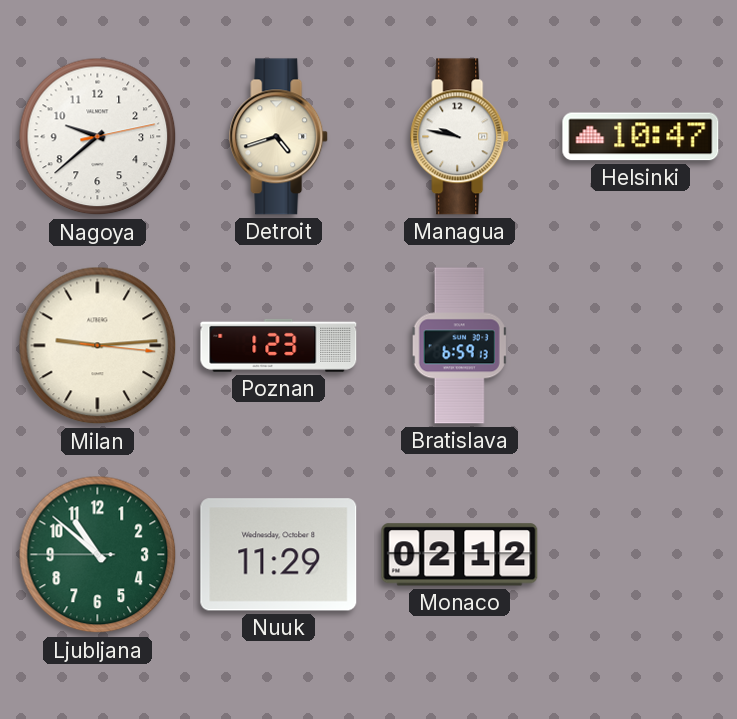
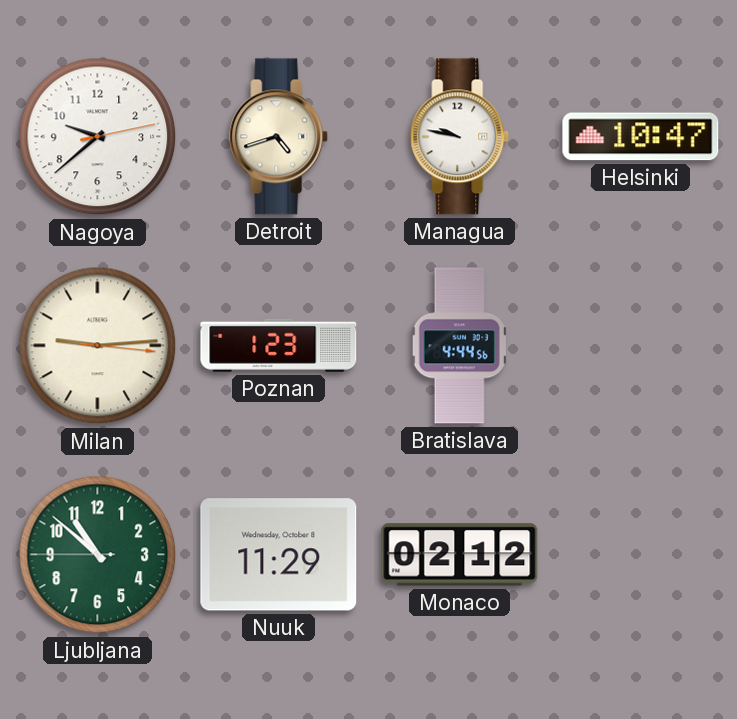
Bratislava: 6:59 -> 4:44
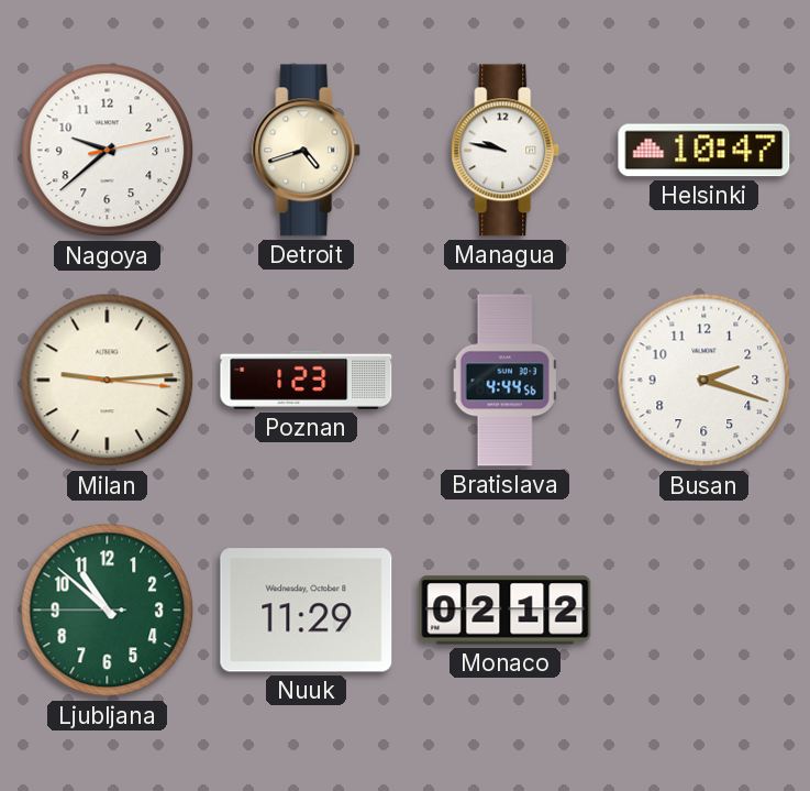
Busan: none -> 2:18
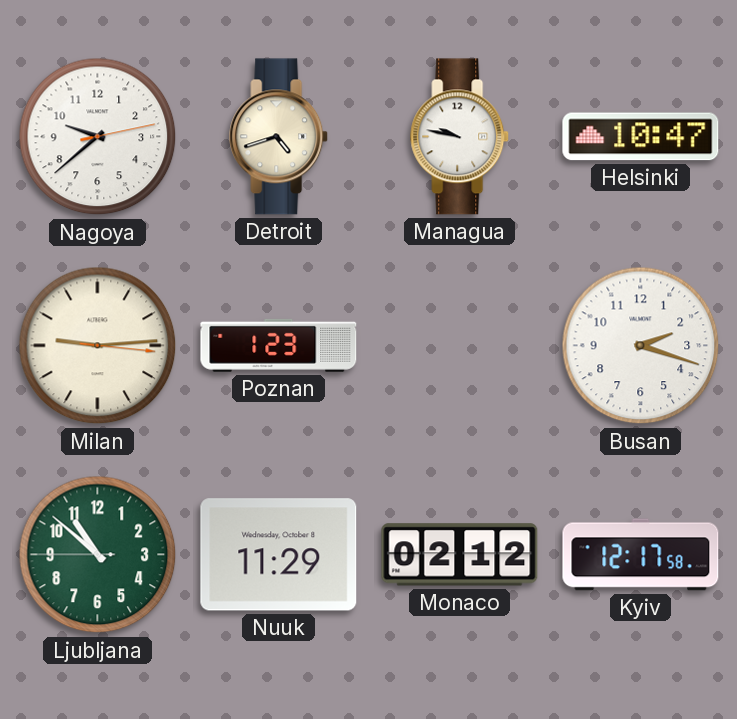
Bratislava: 4:44 -> none
Kyiv: none -> 12:17
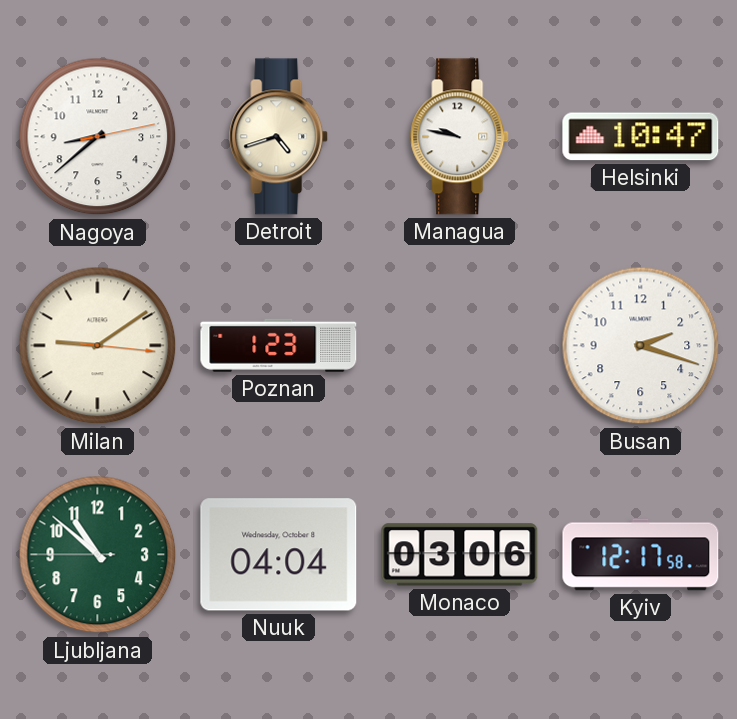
Nagoya: 9:38 -> 8:38
Milan: 9:14 -> 9:09
Nuuk: 11:29 -> 04:04
Monaco: 02:12 -> 03:06
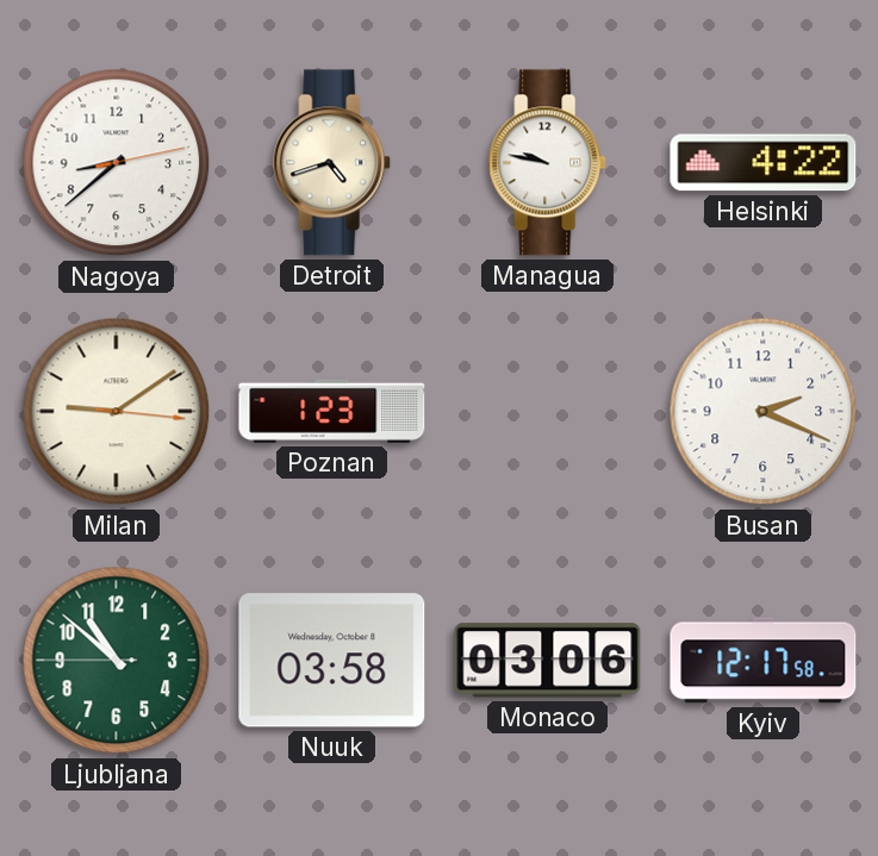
Helsinki: 10:47 -> 4:22
Busan: 2:18 -> 2:19
Nuuk: 04:04 -> 03:58
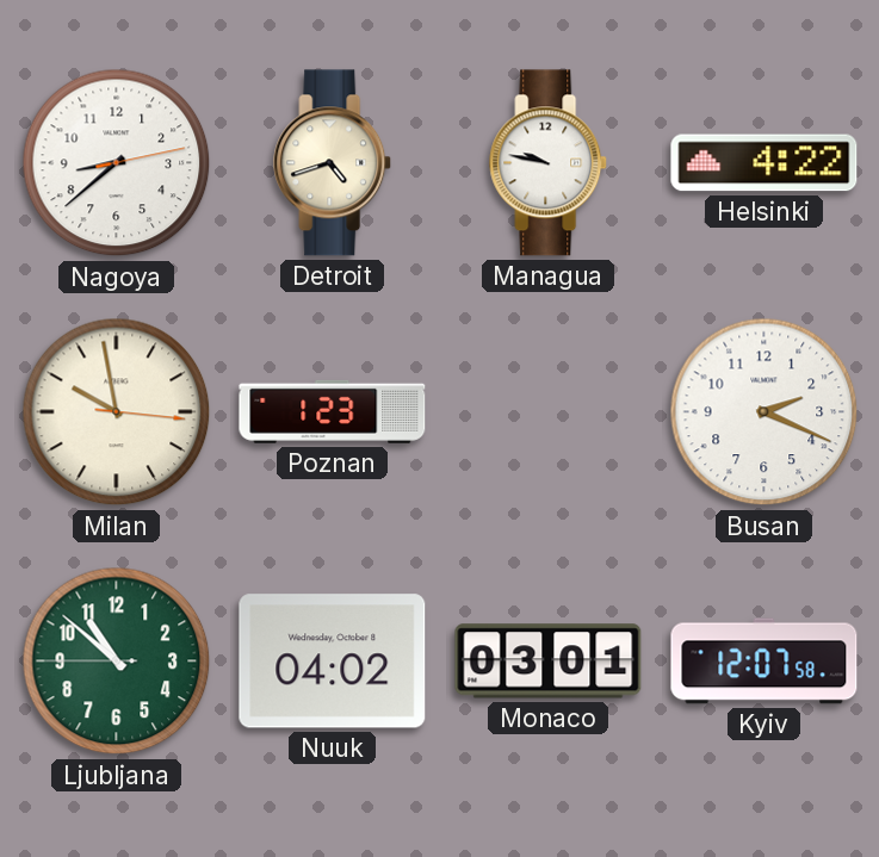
Milan: 9:09 -> 9:58
Nuuk: 03:58 -> 04:02
Monaco: 03:06 -> 03:01
Kyiv: 12:17 -> 12:07
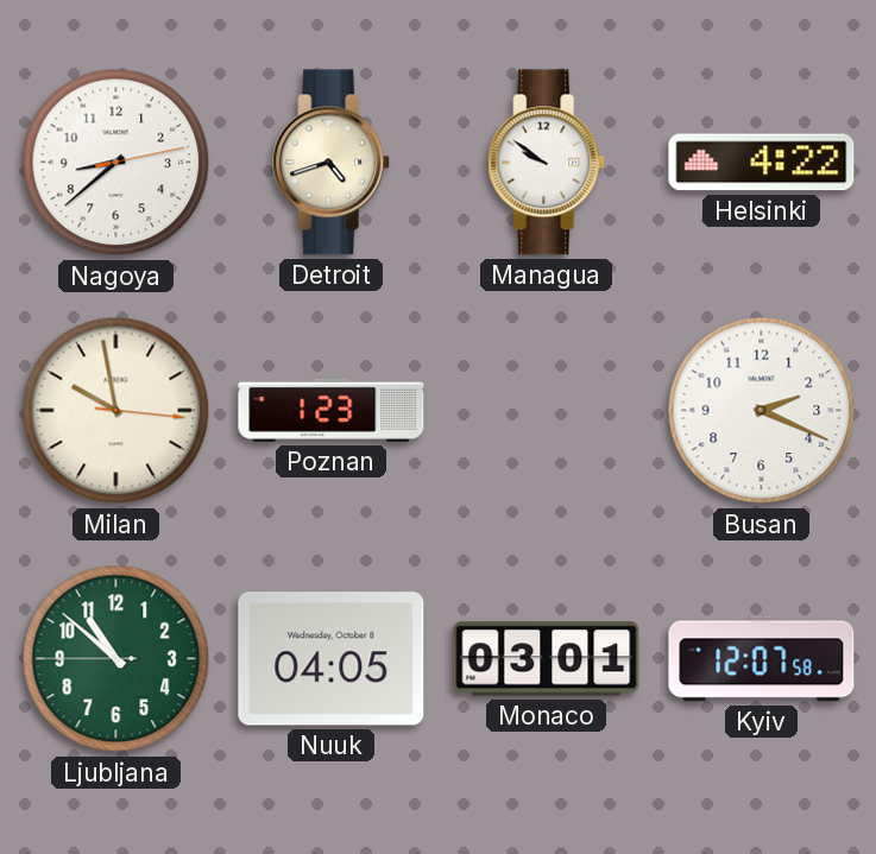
Managua: 9:47 -> 9:51
Nuuk: 04:02 -> 04:05
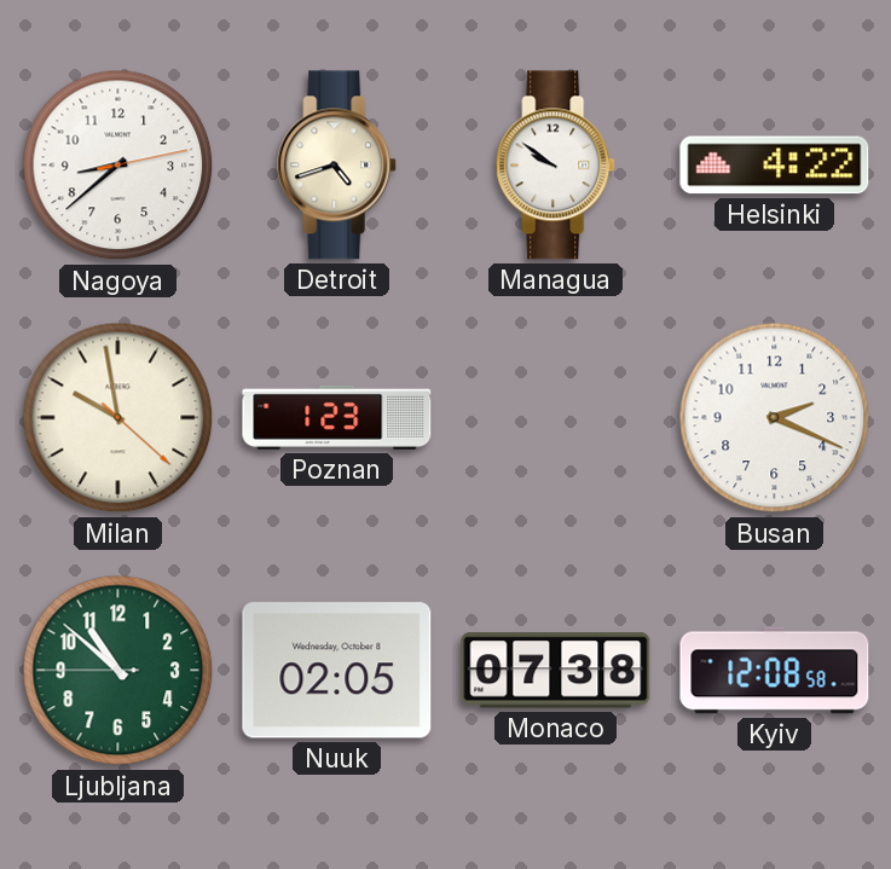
Milan: 9:58:16 -> 9:58:22
Nuuk: 04:05 -> 02:05
Monaco: 03:01 -> 07:38
Kyiv: 12:07 -> 12:08
